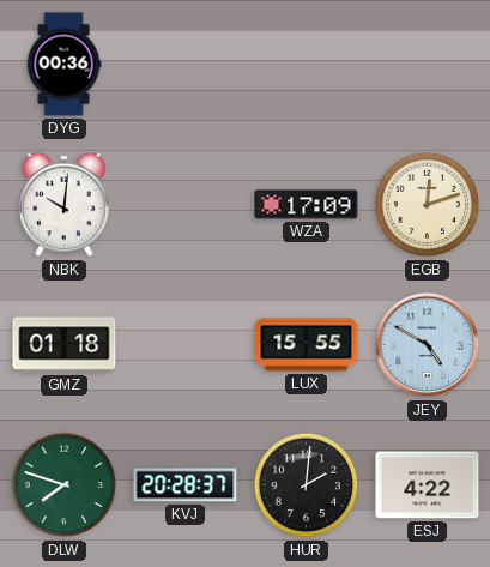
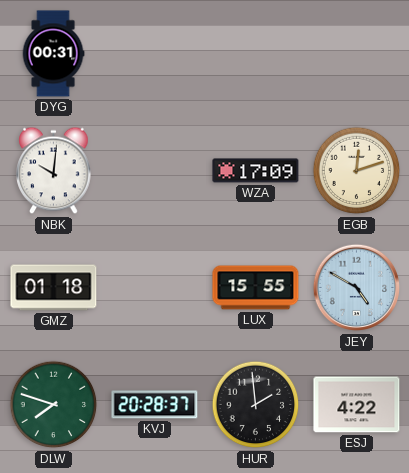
DYG: 00:36 -> 00:31
HUR: 2:01 -> 1:59
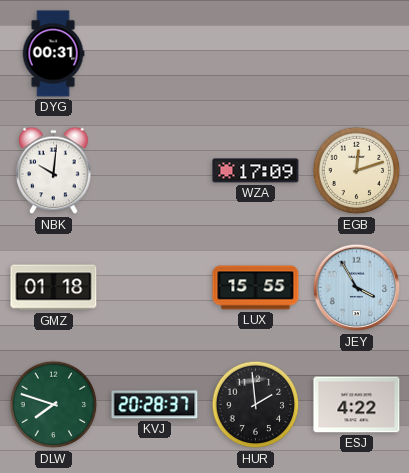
JEY: 4:50 -> 3:55
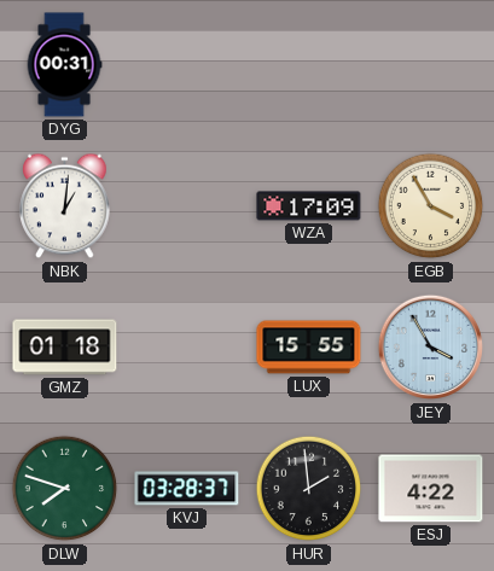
NBK: 10:01 -> 1:01
EGB: 12:12 -> 3:55
KVJ: 20:28 -> 03:28
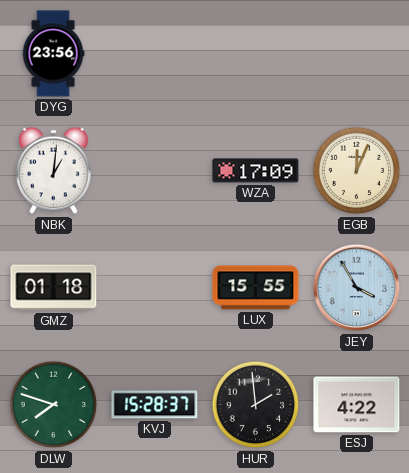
DYG: 00:31 -> 23:56
EGB: 3:55 -> 12:04
KVJ: 03:28 -> 15:28
